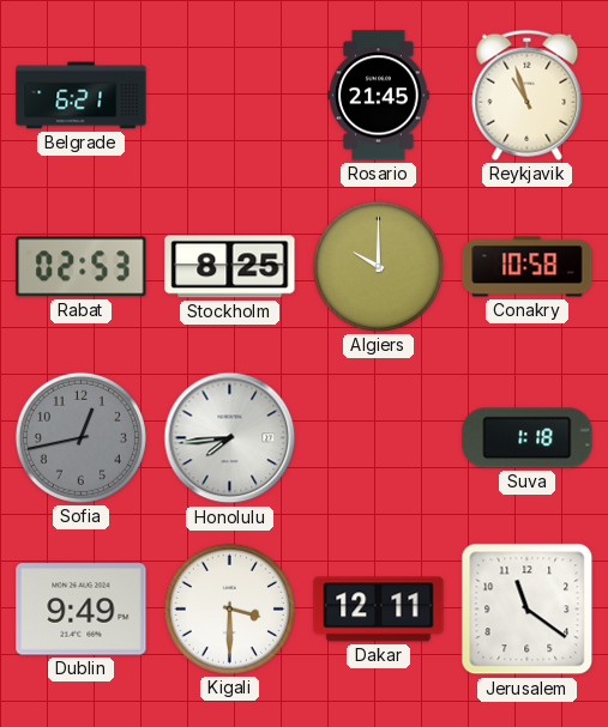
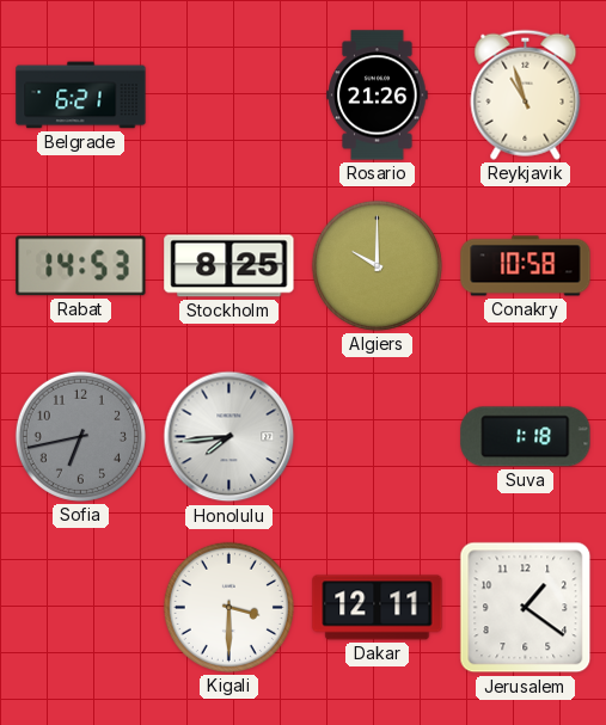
Rosario: 21:45 -> 21:26
Rabat: 02:53 -> 14:53
Sofia: 12:43 -> 6:43
Dublin: 9:49 -> none
Jerusalem: 11:21 -> 1:21
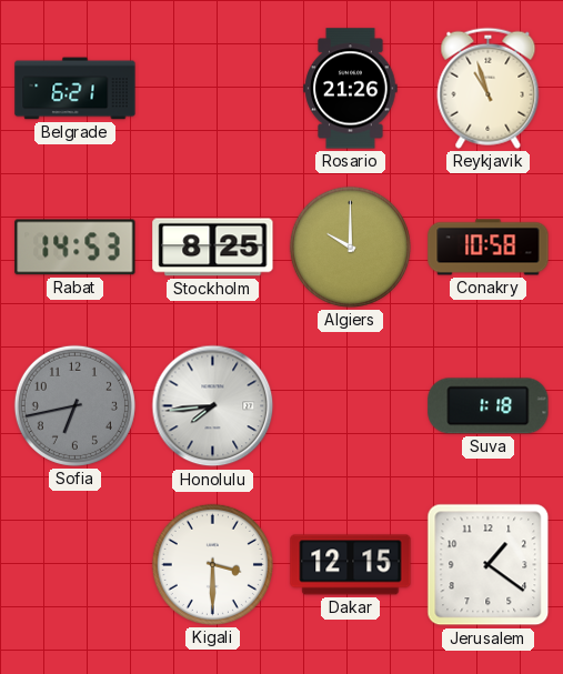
Dakar: 12:11 -> 12:15
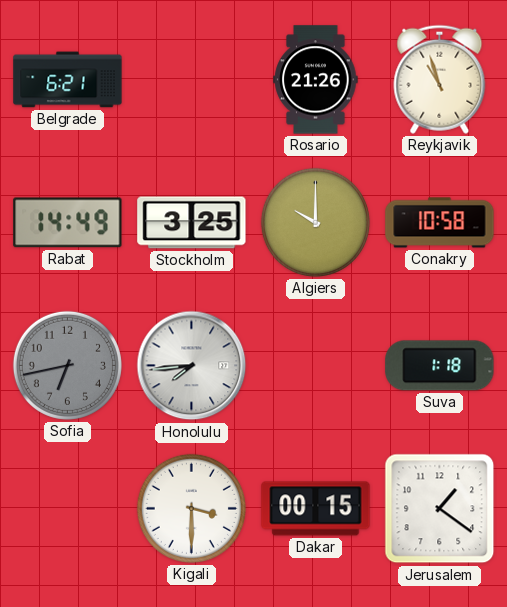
Rabat: 14:53 -> 14:49
Stockholm: 8:25 -> 3:25
Dakar: 12:15 -> 00:15
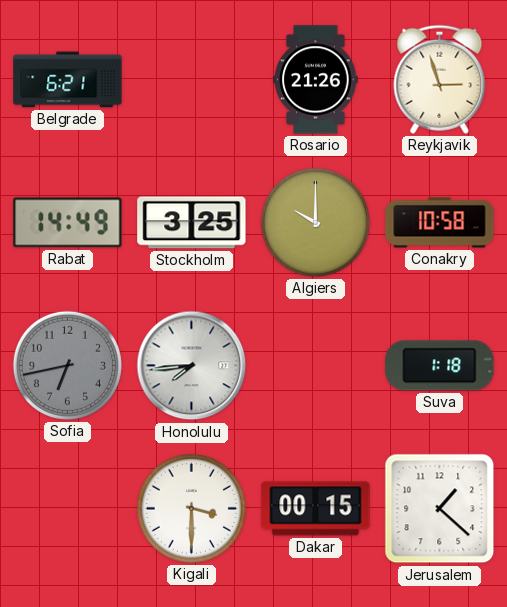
Reykjavik: 10:57 -> 2:57
Jerusalem: 1:21 -> 1:22
